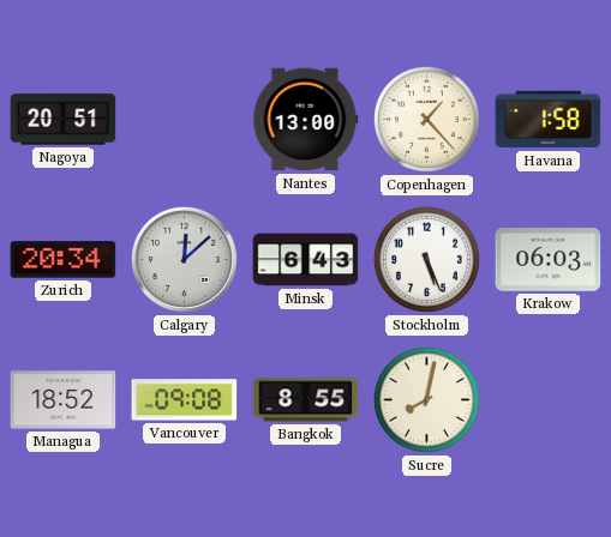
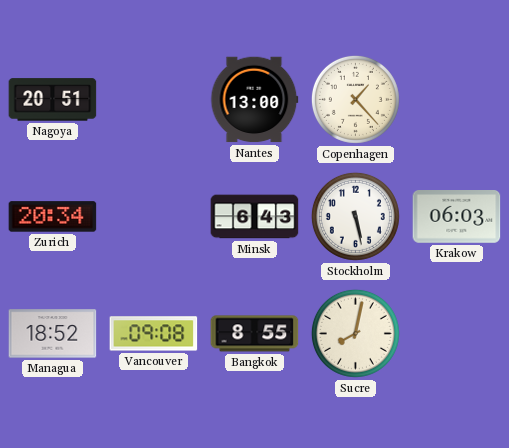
Havana: 1:58 -> none
Calgary: 12:08 -> none
Stockholm: 5:26 -> 5:28
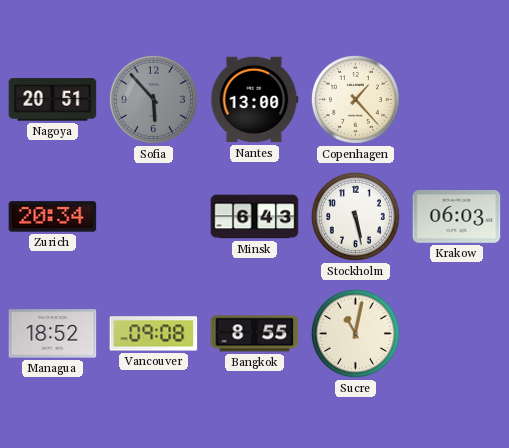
Sofia: none -> 5:53
Sucre: 8:02 -> 11:02
